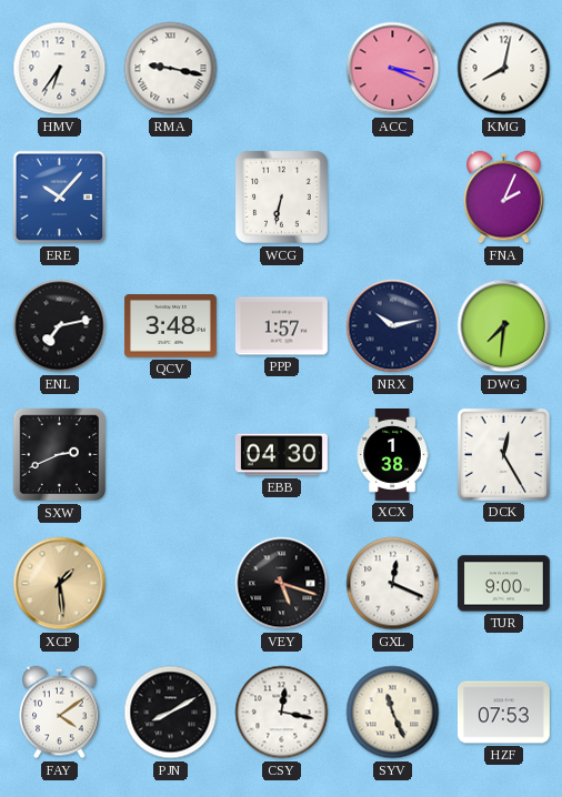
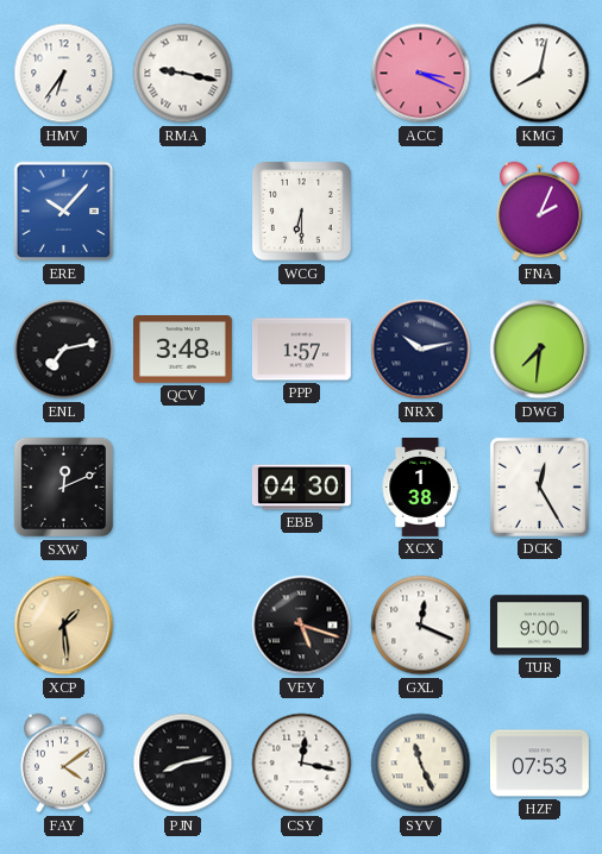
WCG: 6:32 -> 6:30
SXW: 2:41 -> 12:11
PJN: 8:10 -> 8:13
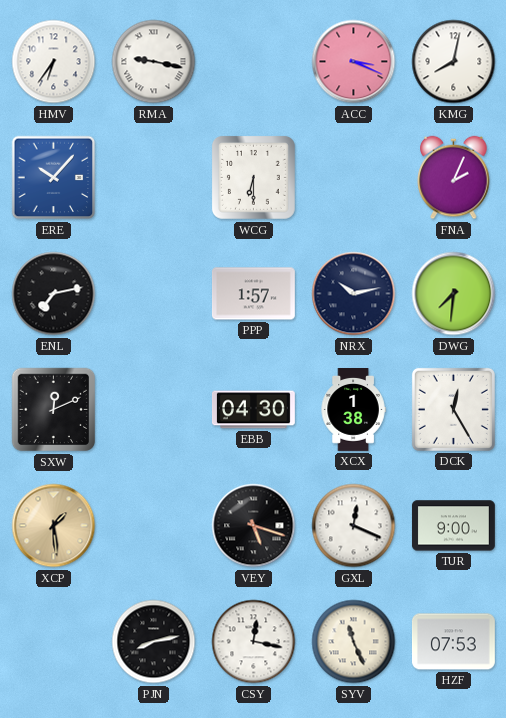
QCV: 3:48 -> none
FAY: 4:09 -> none
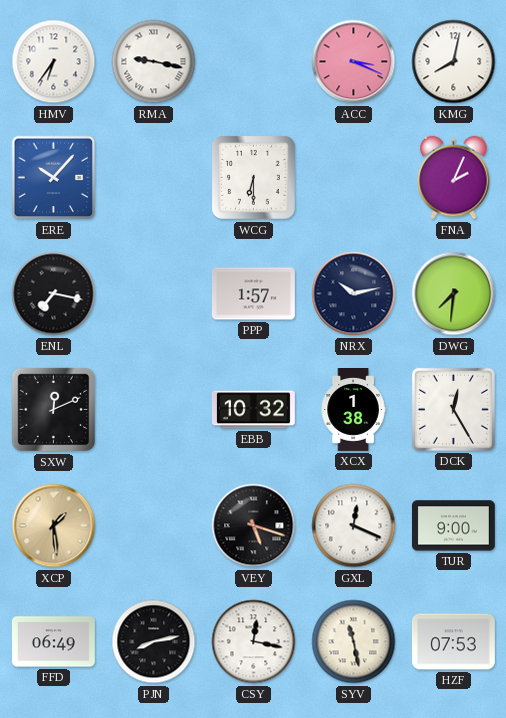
ENL: 7:13 -> 7:17
EBB: 04:30 -> 10:32
FFD: none -> 06:49
SYV: 11:26 -> 11:28
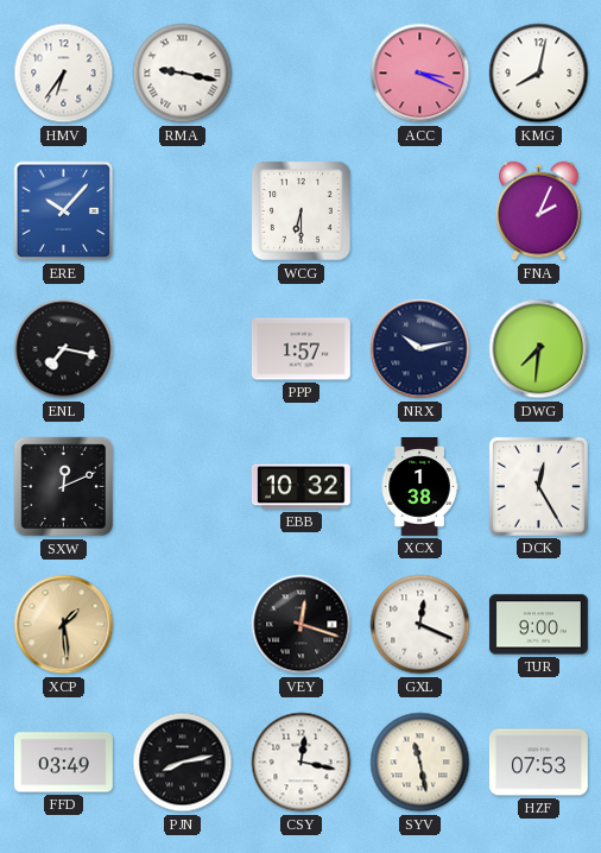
VEY: 5:18 -> 12:18
FFD: 06:49 -> 03:49
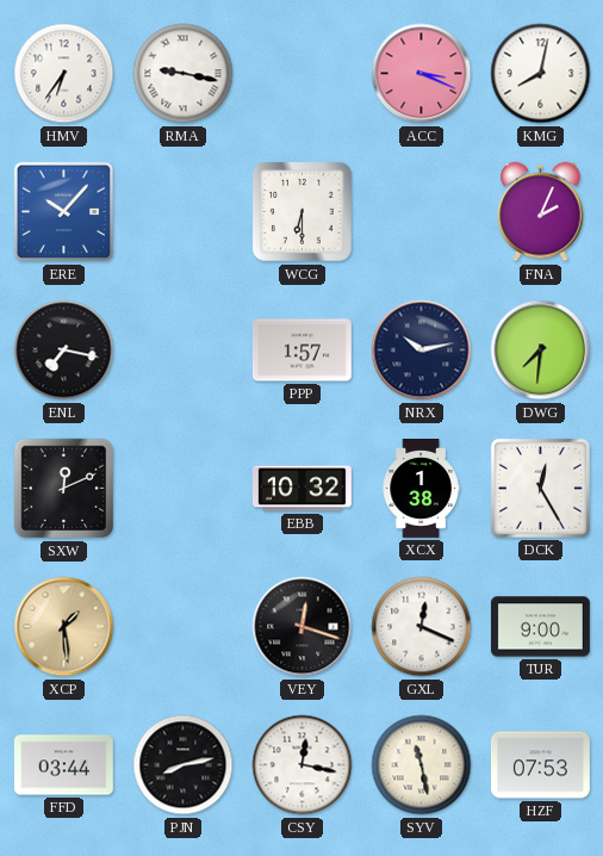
FFD: 03:49 -> 03:44
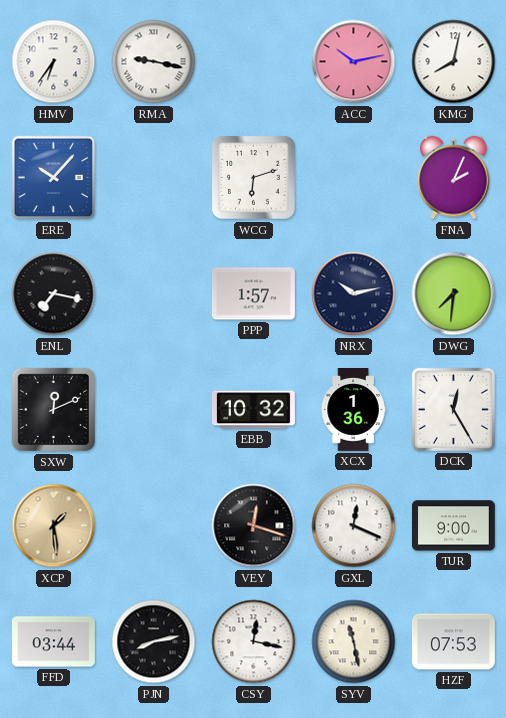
ACC: 3:19 -> 10:13
WCG: 6:30 -> 6:12
XCX: 1:38 -> 1:36
